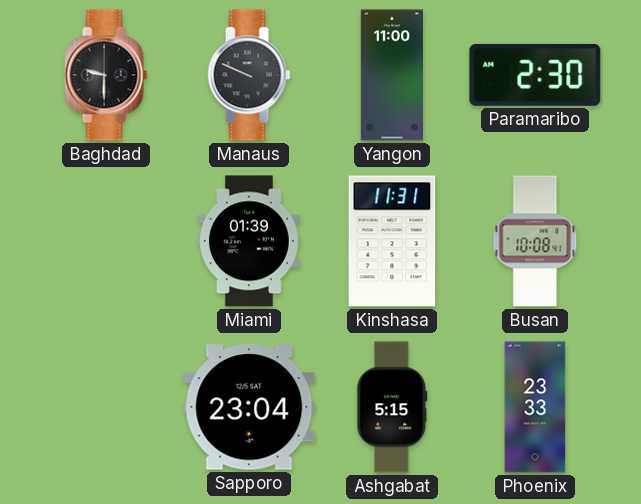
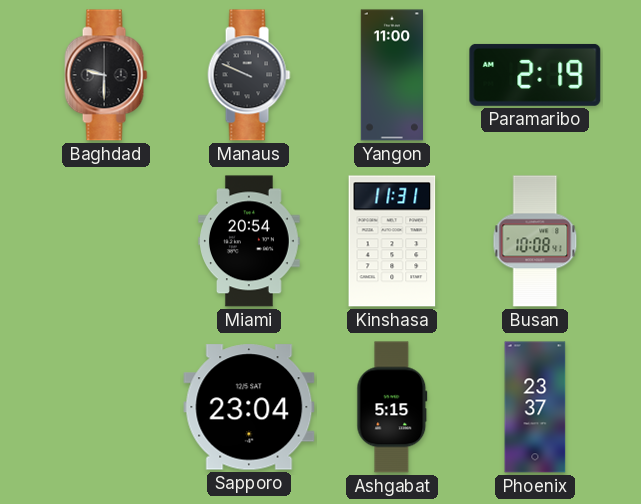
Paramaribo: 2:30 -> 2:19
Miami: 01:39 -> 20:54
Phoenix: 23:33 -> 23:37
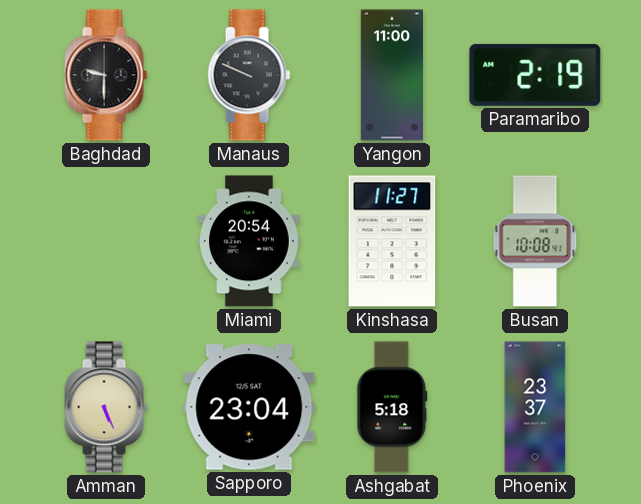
Kinshasa: 11:31 -> 11:27
Amman: none -> 5:26
Ashgabat: 5:15 -> 5:18
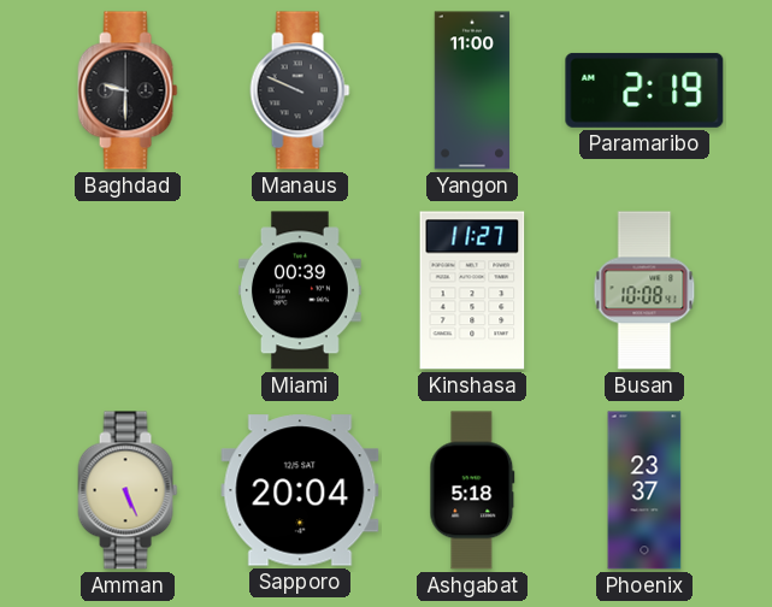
Miami: 20:54 -> 00:39
Sapporo: 23:04 -> 20:04
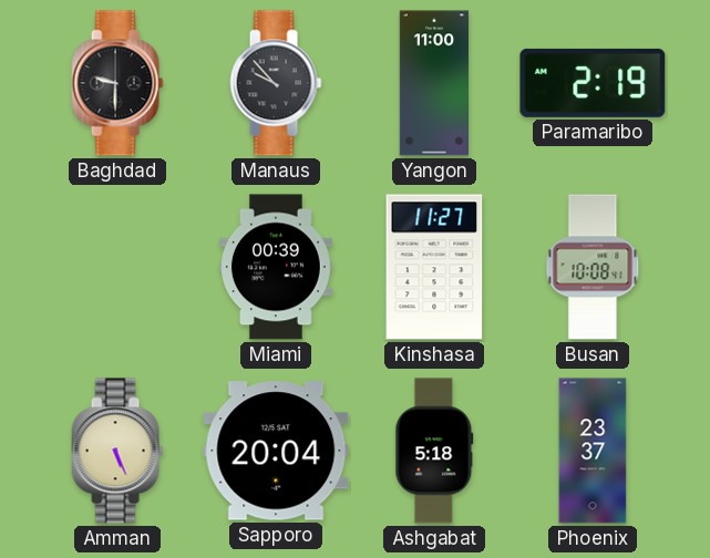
Manaus: 9:49 -> 9:53
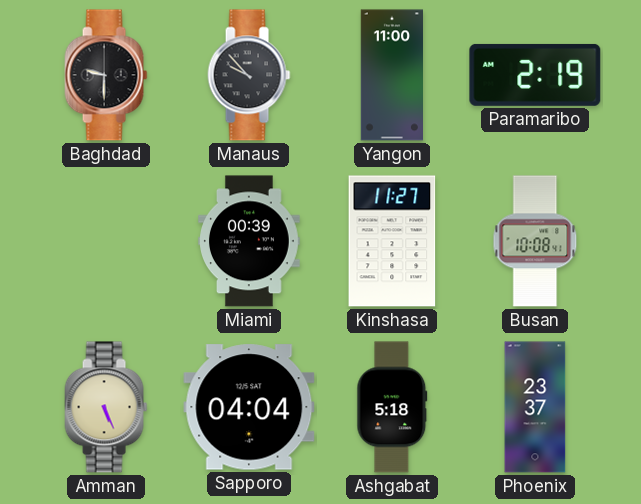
Sapporo: 20:04 -> 04:04
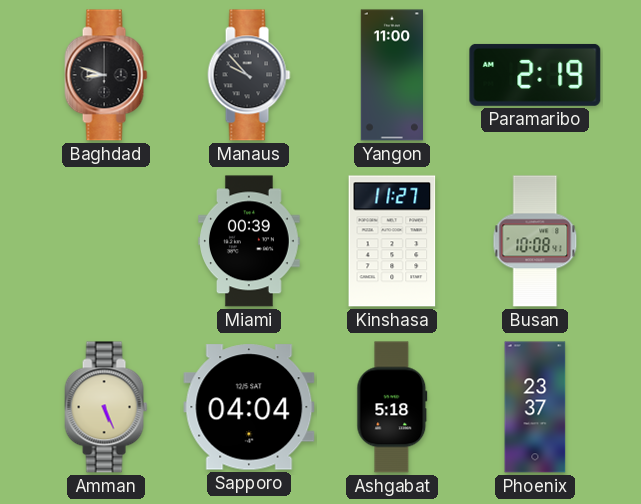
Baghdad: 9:30 -> 8:48
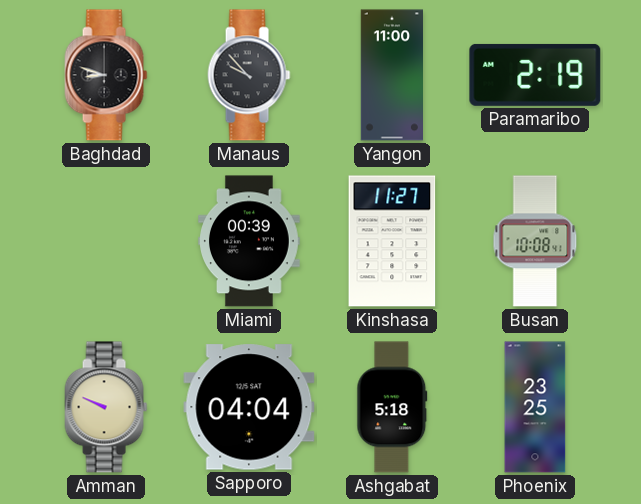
Amman: 5:26 -> 9:49
Phoenix: 23:37 -> 23:25
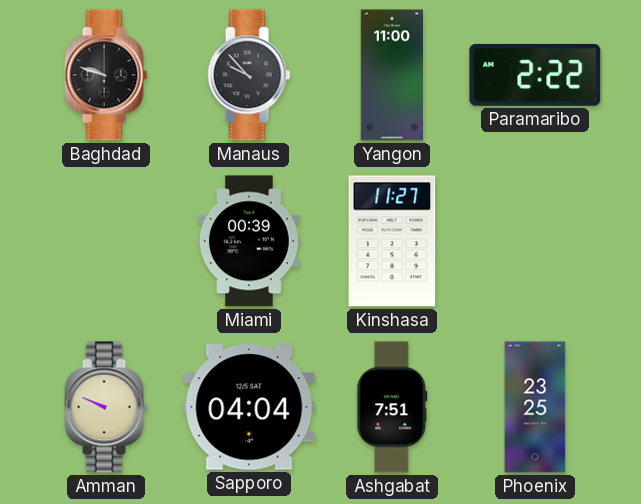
Baghdad: 8:48 -> 9:48
Paramaribo: 2:19 -> 2:22
Busan: 10:08 -> none
Ashgabat: 5:18 -> 7:51
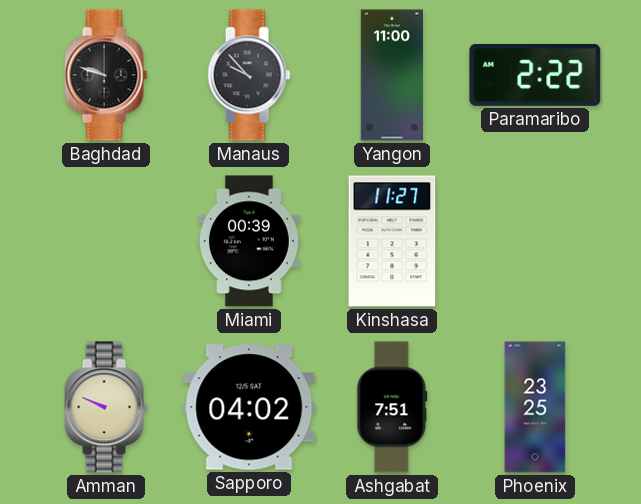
Sapporo: 04:04 -> 04:02
